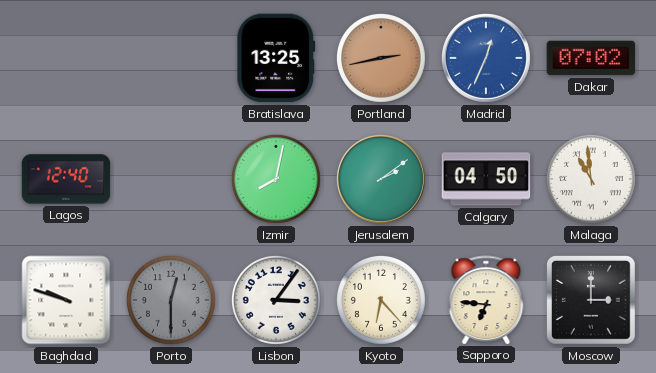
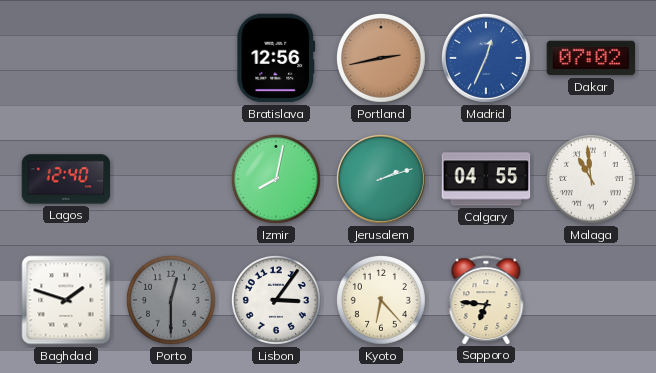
Bratislava: 13:25 -> 12:56
Jerusalem: 2:09 -> 2:12
Calgary: 04:50 -> 04:55
Baghdad: 9:48 -> 1:48
Moscow: 3:00 -> none
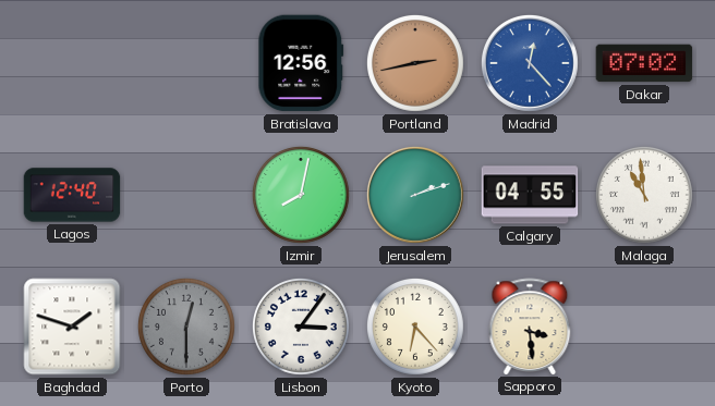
Madrid: 12:34 -> 12:23
Sapporo: 6:46 -> 3:29
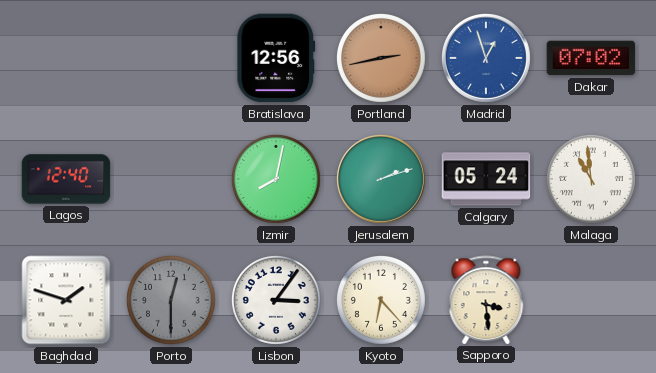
Madrid: 12:23 -> 12:57
Calgary: 04:55 -> 05:24
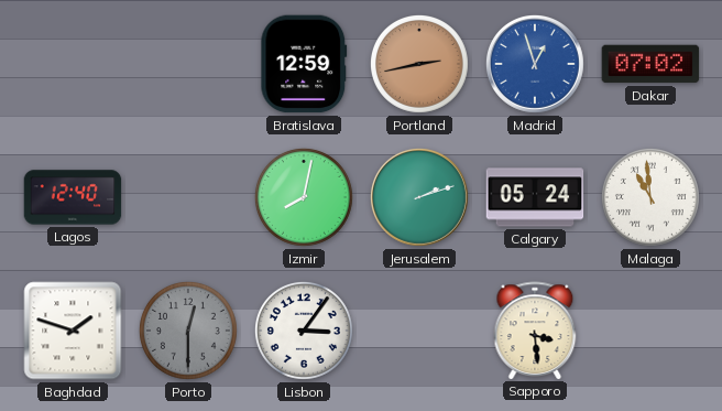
Bratislava: 12:56 -> 12:59
Kyoto: 6:23 -> none
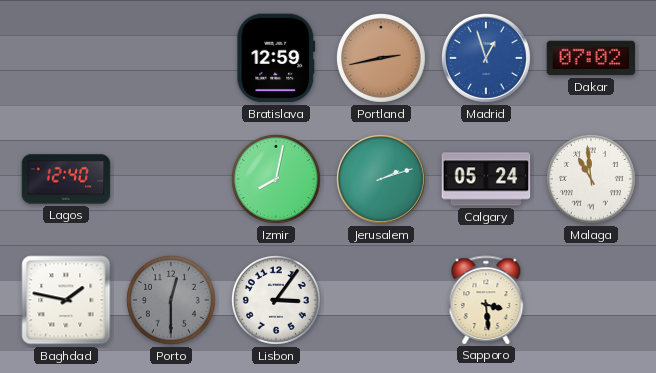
Baghdad: 1:48 -> 1:47
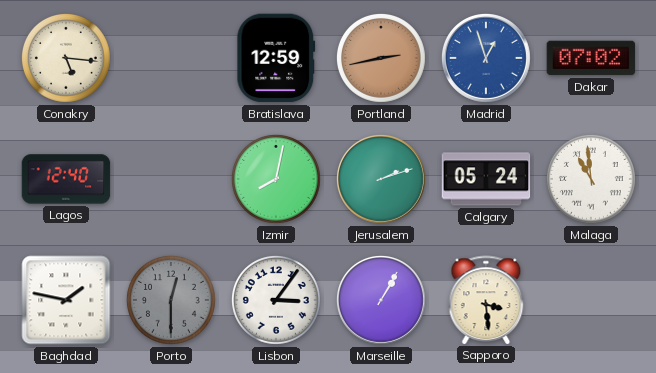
Conakry: none -> 5:16
Marseille: none -> 1:05
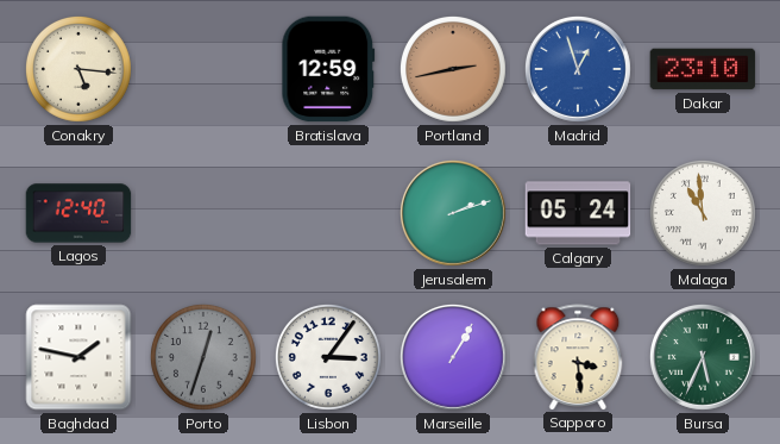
Dakar: 07:02 -> 23:10
Izmir: 8:02 -> none
Porto: 12:30 -> 12:33
Bursa: none -> 5:34
